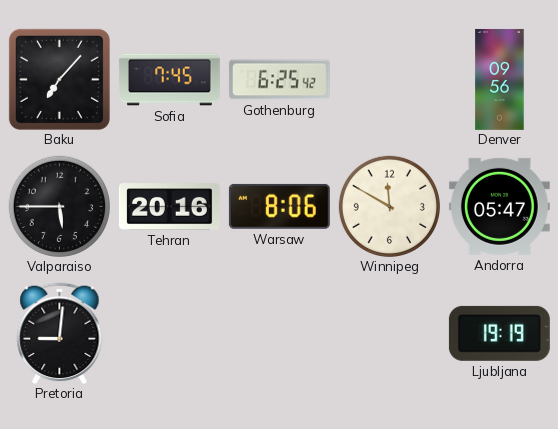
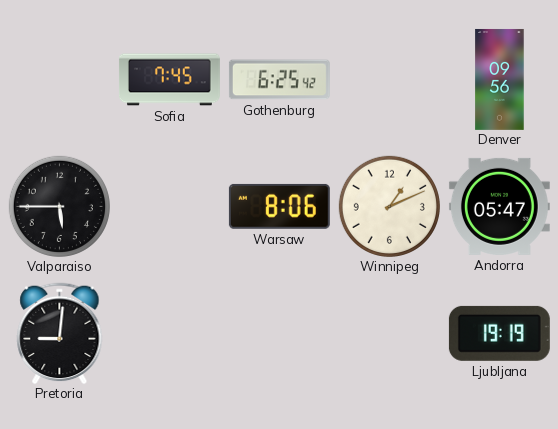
Baku: 7:07 -> none
Tehran: 20:16 -> none
Winnipeg: 11:50 -> 1:11
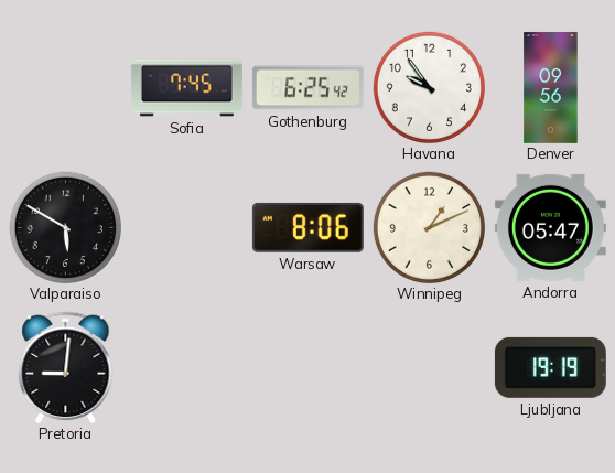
Havana: none -> 9:54
Valparaiso: 5:45 -> 5:50
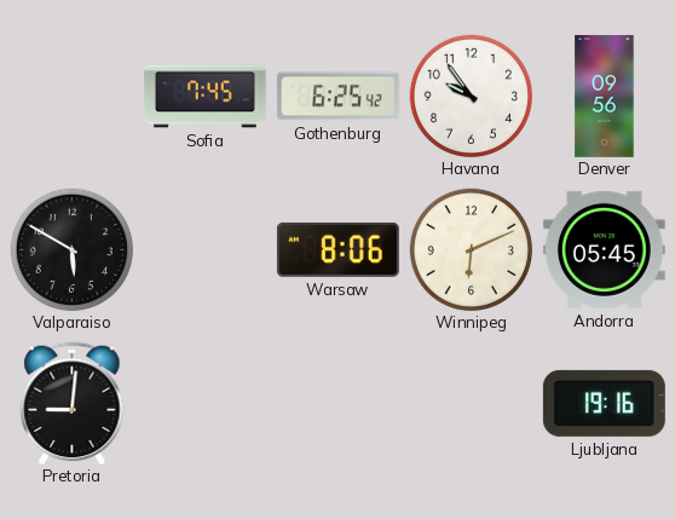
Winnipeg: 1:11 -> 6:11
Andorra: 05:47 -> 05:45
Ljubljana: 19:19 -> 19:16
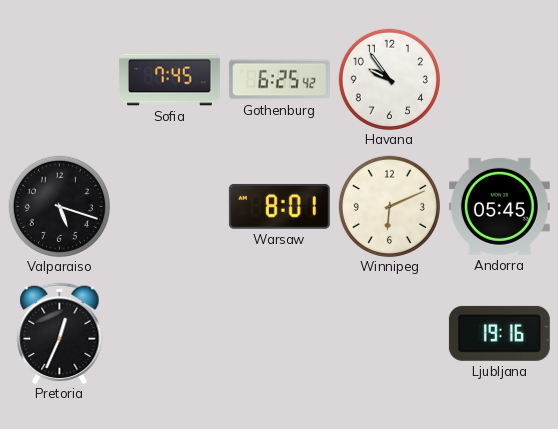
Denver: 09:56 -> none
Valparaiso: 5:50 -> 5:18
Warsaw: 8:06 -> 8:01
Pretoria: 9:01 -> 12:34
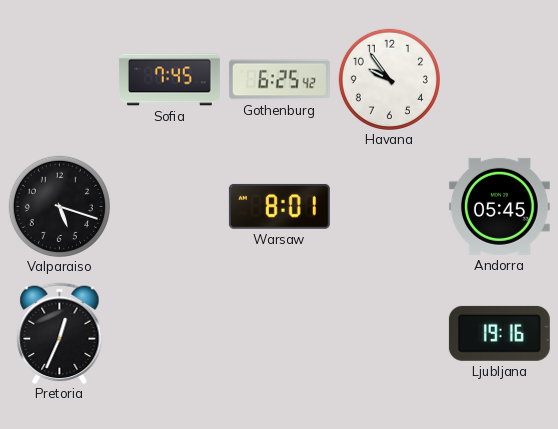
Winnipeg: 6:11 -> none
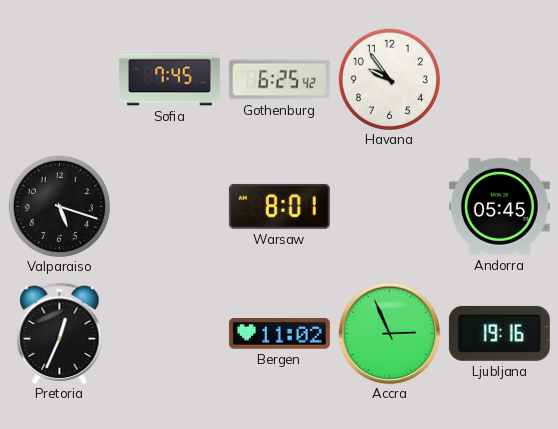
Bergen: none -> 11:02
Accra: none -> 2:56
